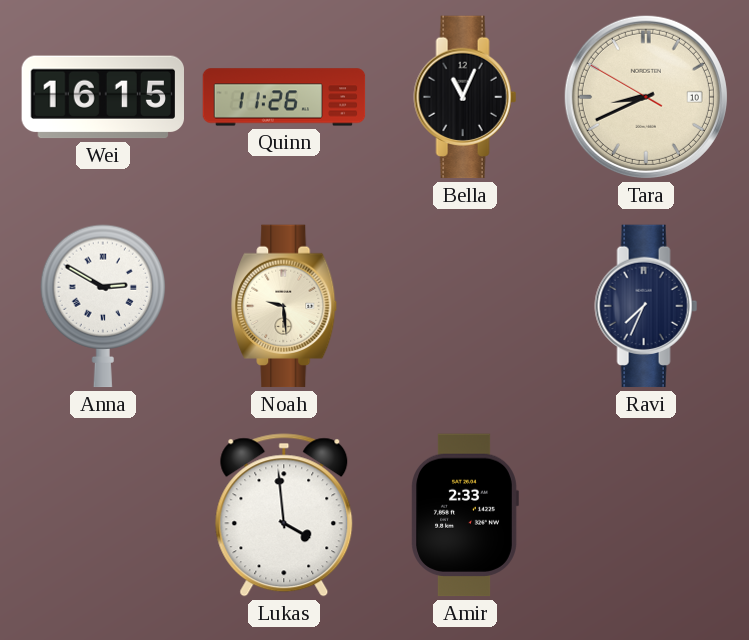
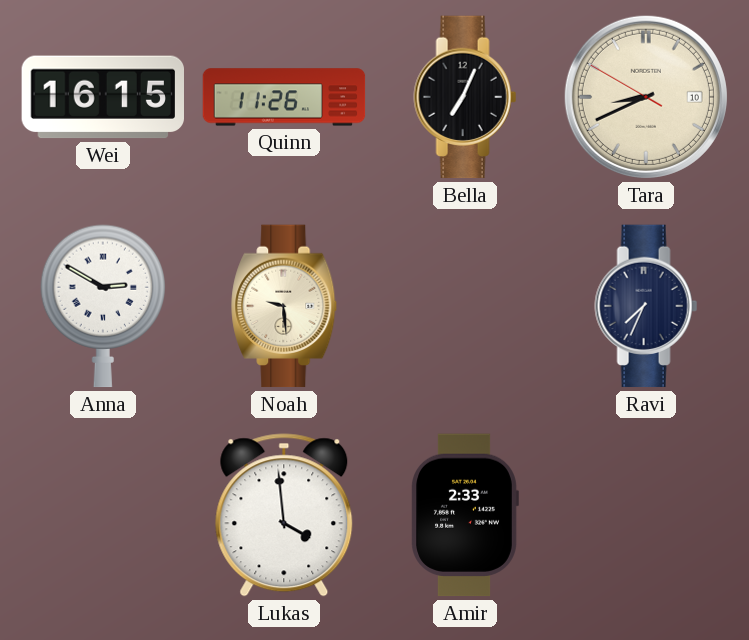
Bella: 11:04 -> 7:04
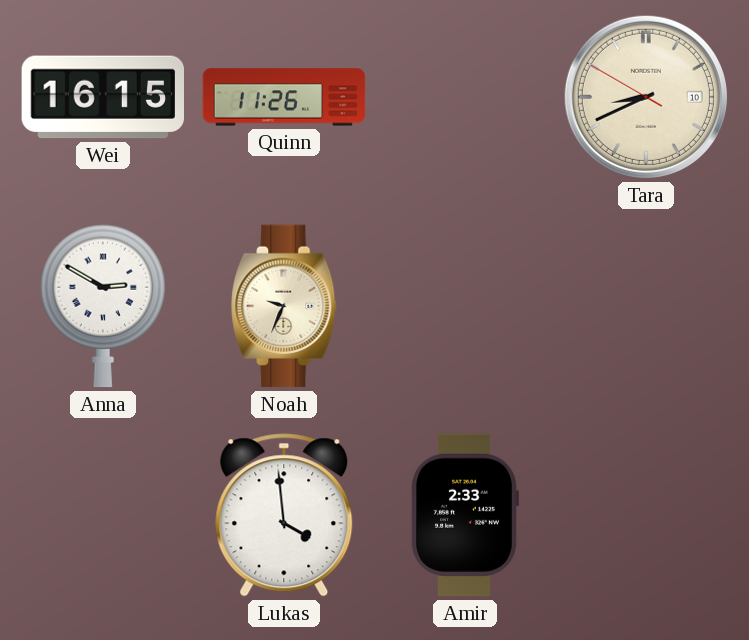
Bella: 7:04 -> none
Noah: 9:29 -> 9:34
Ravi: 7:34 -> none
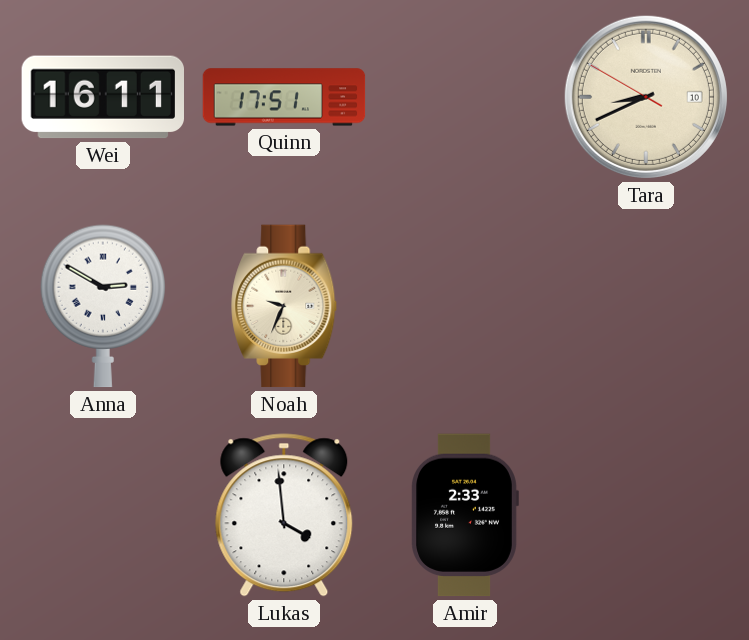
Wei: 16:15 -> 16:11
Quinn: 11:26 -> 17:51
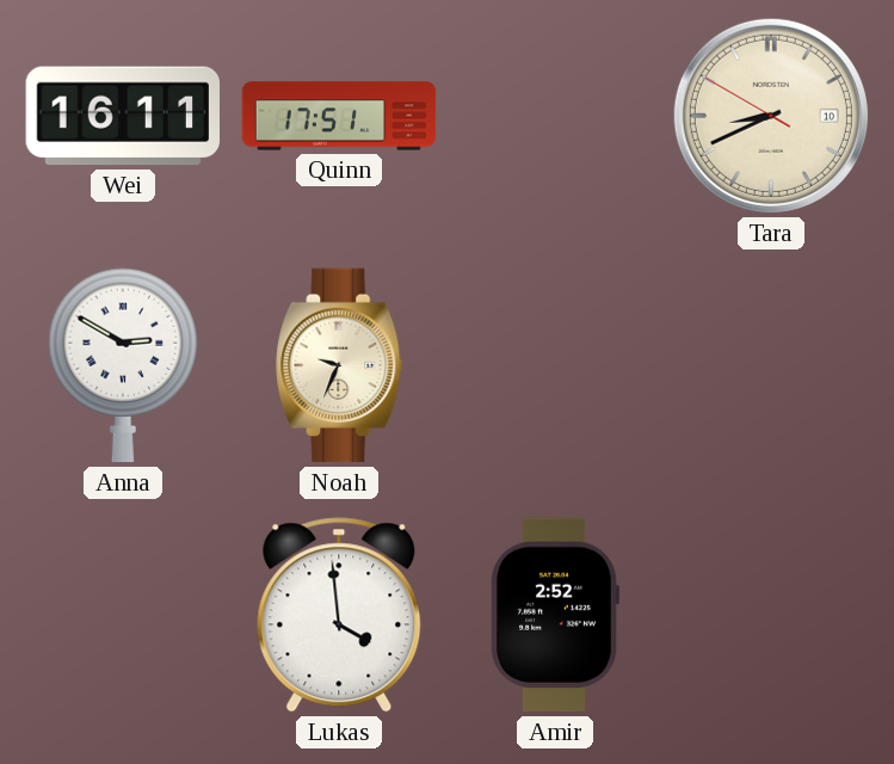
Amir: 2:33 -> 2:52
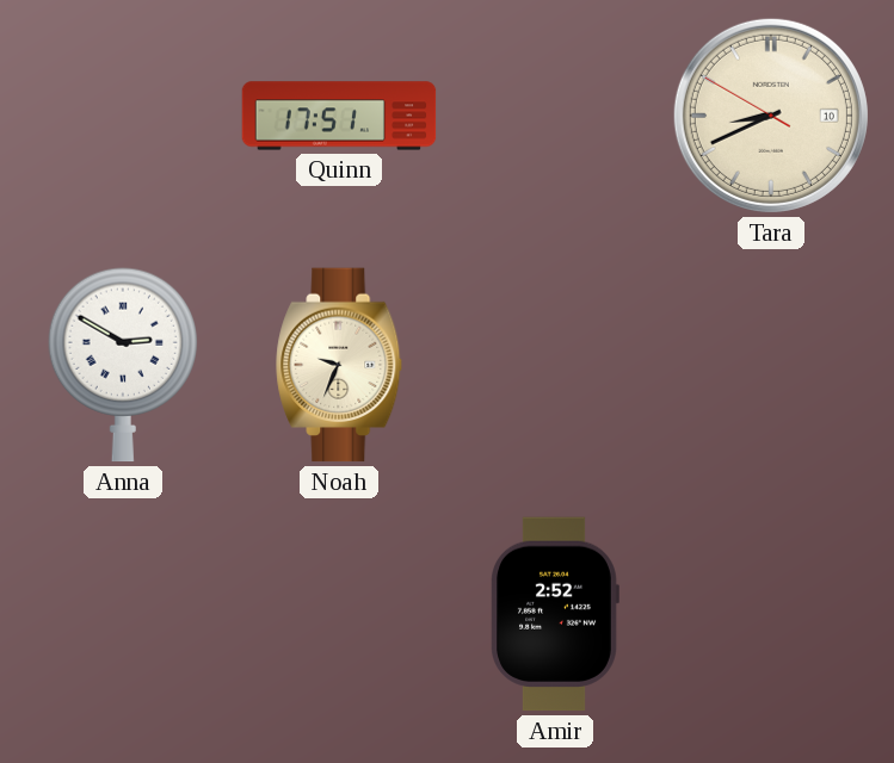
Wei: 16:11 -> none
Lukas: 3:59 -> none
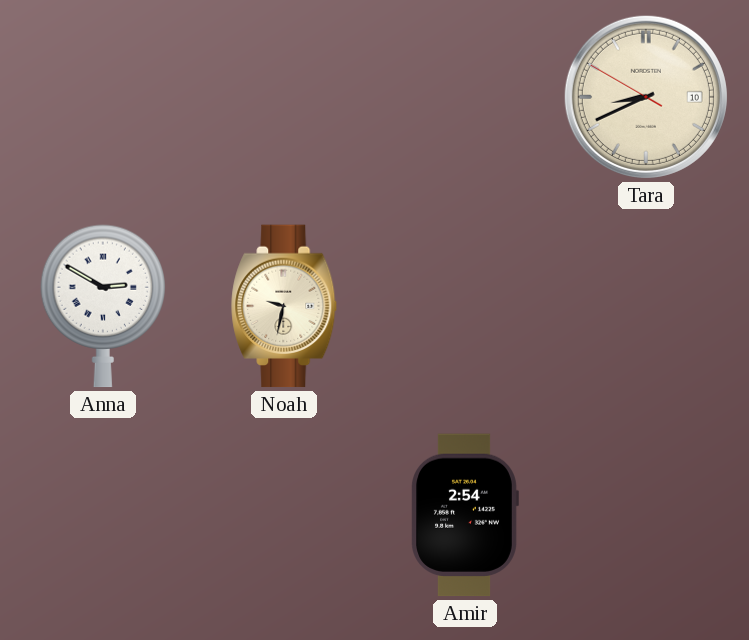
Quinn: 17:51 -> none
Noah: 9:34 -> 9:32
Amir: 2:52 -> 2:54
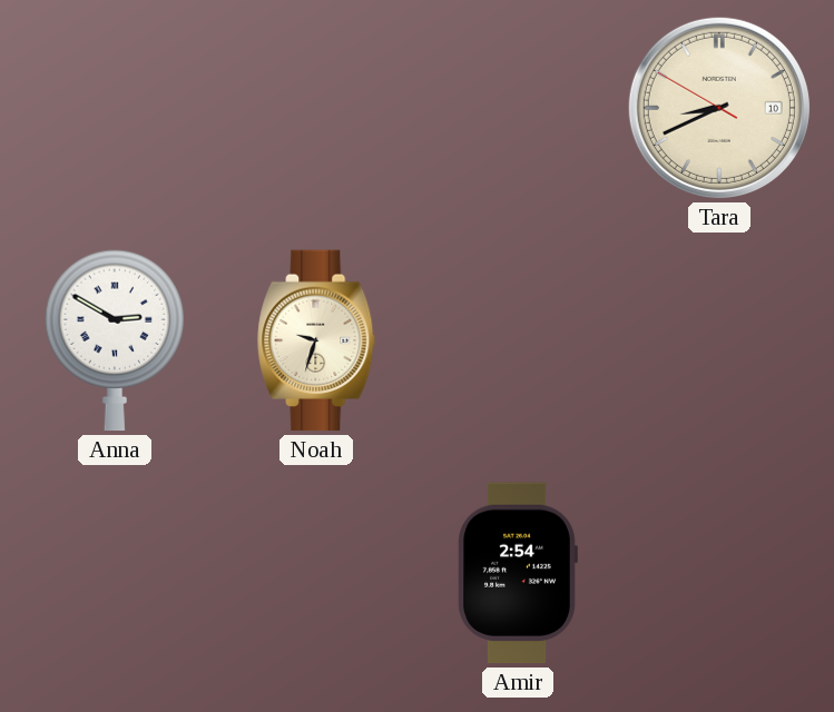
Noah: 9:32 -> 9:33
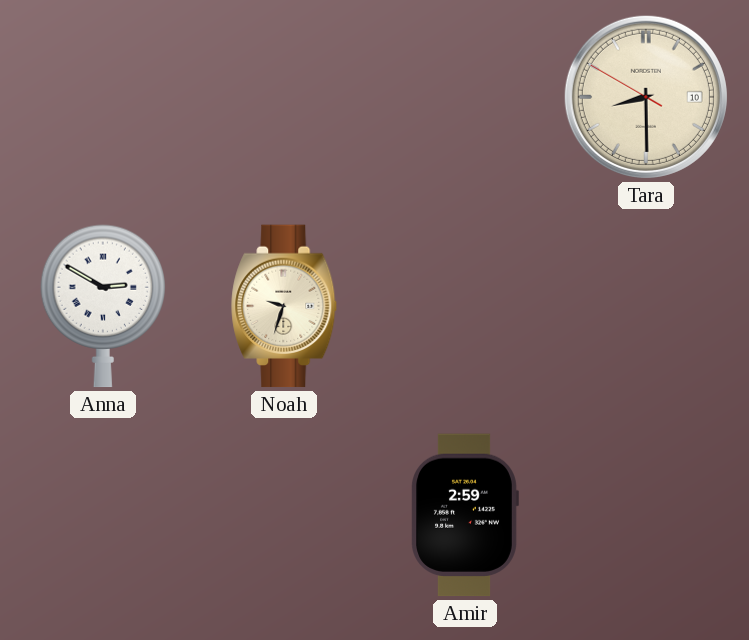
Tara: 8:40 -> 8:29
Amir: 2:54 -> 2:59
